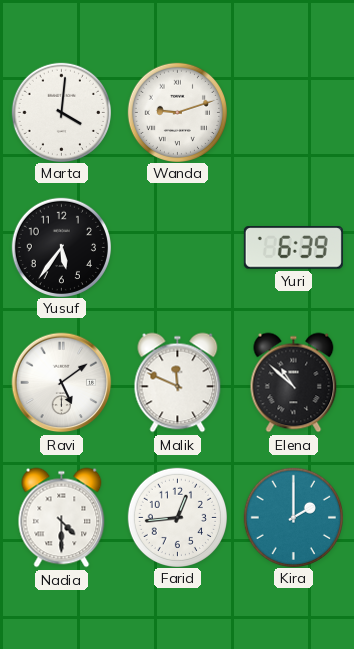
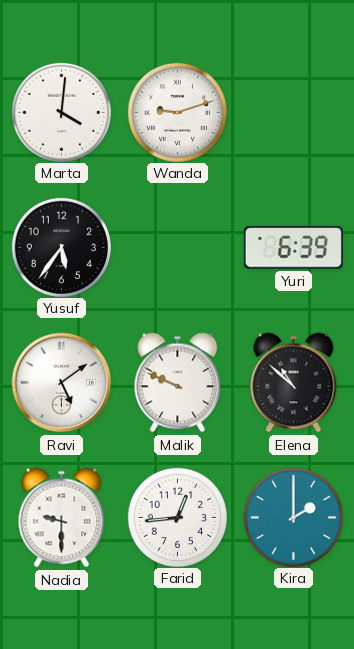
Malik: 11:49 -> 9:49
Nadia: 4:30 -> 9:30
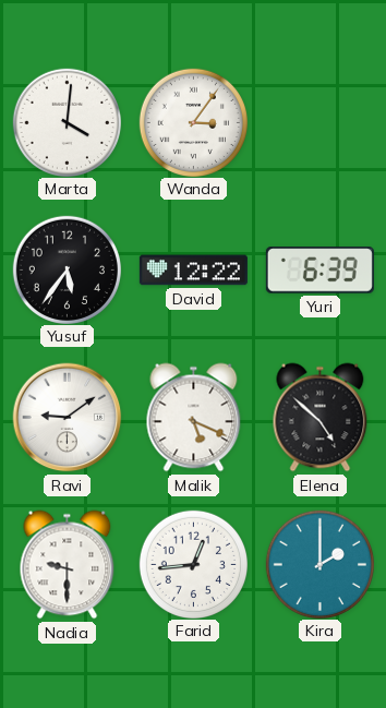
Wanda: 9:12 -> 3:06
David: none -> 12:22
Ravi: 5:09 -> 9:09
Malik: 9:49 -> 5:19
Elena: 10:52 -> 4:52
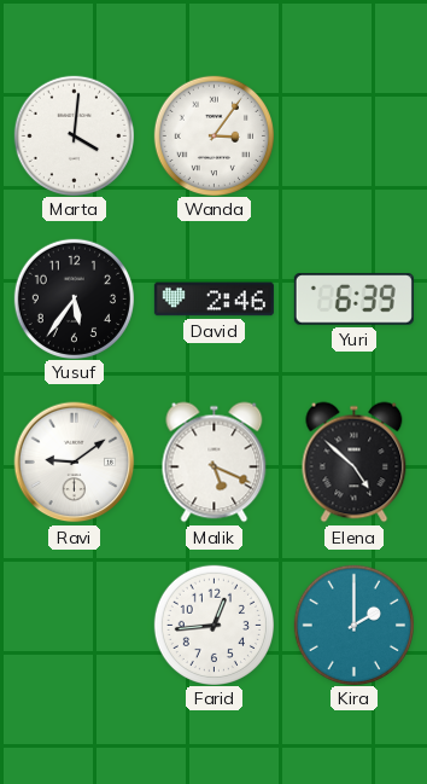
David: 12:22 -> 2:46
Nadia: 9:30 -> none
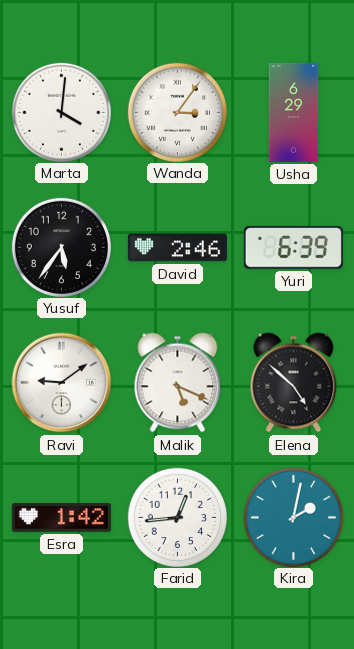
Usha: none -> 6:29
Esra: none -> 1:42
Kira: 2:00 -> 2:02
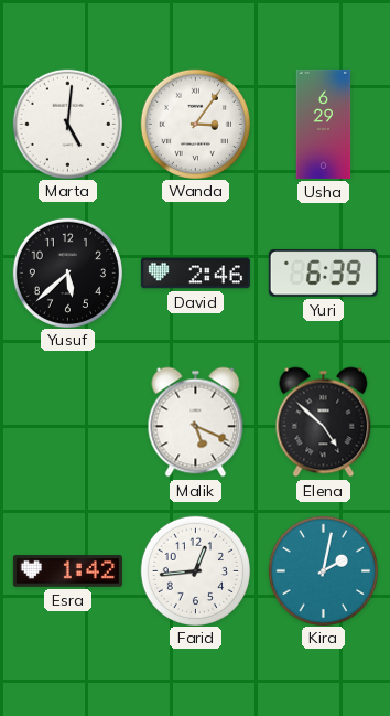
Marta: 4:01 -> 5:01
Yusuf: 5:36 -> 5:38
Ravi: 9:09 -> none
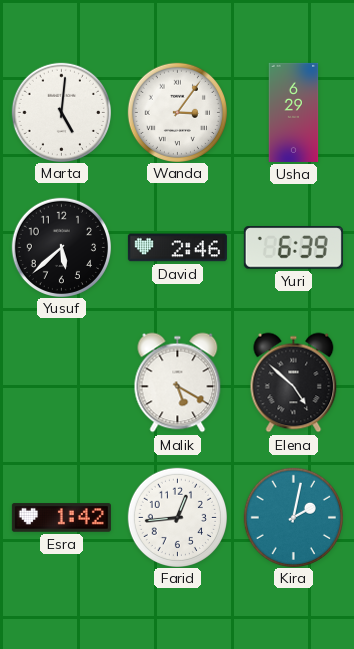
Malik: 5:19 -> 5:20
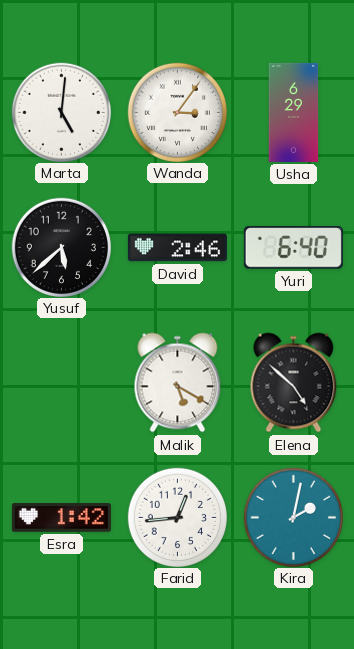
Yuri: 6:39 -> 6:40
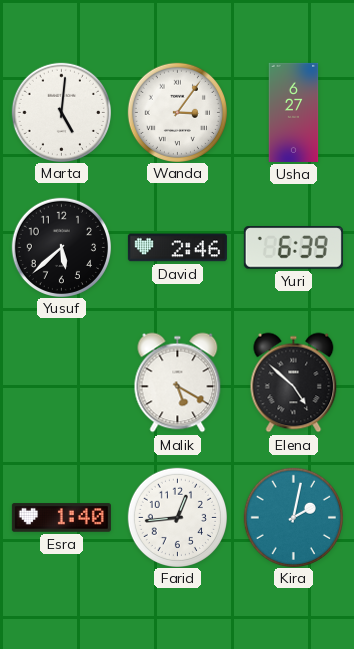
Usha: 6:29 -> 6:27
Yuri: 6:40 -> 6:39
Esra: 1:42 -> 1:40
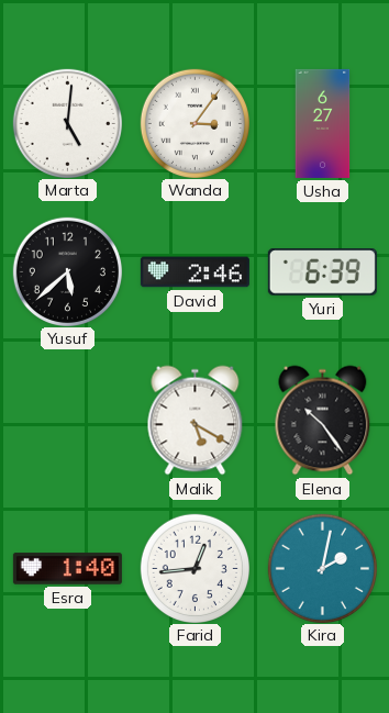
Elena: 4:52 -> 10:24
